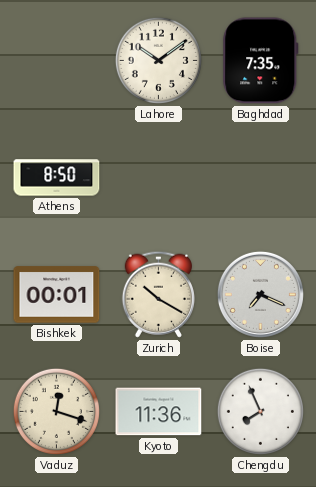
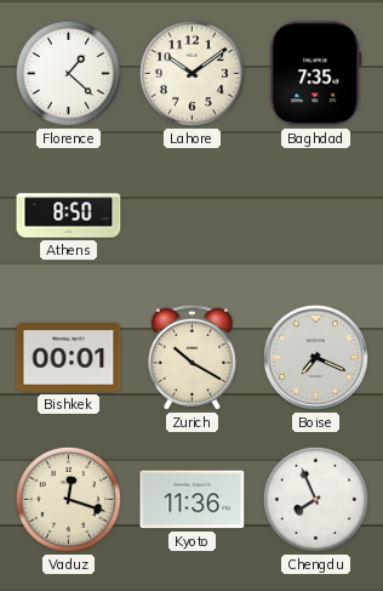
Florence: none -> 1:22
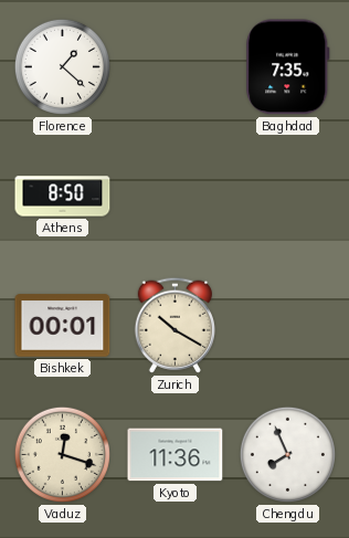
Lahore: 10:09 -> none
Boise: 7:19 -> none
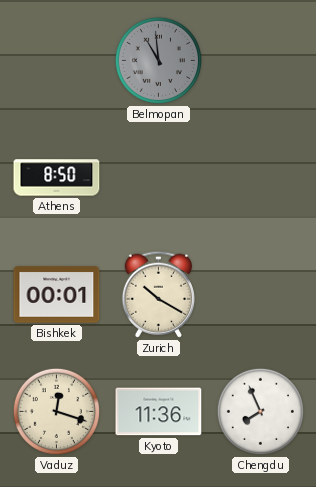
Florence: 1:22 -> none
Belmopan: none -> 10:59
Baghdad: 7:35 -> none
